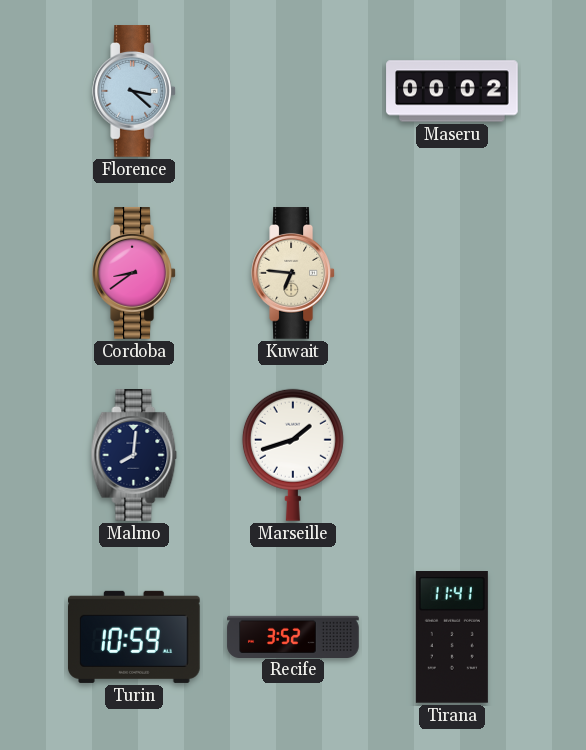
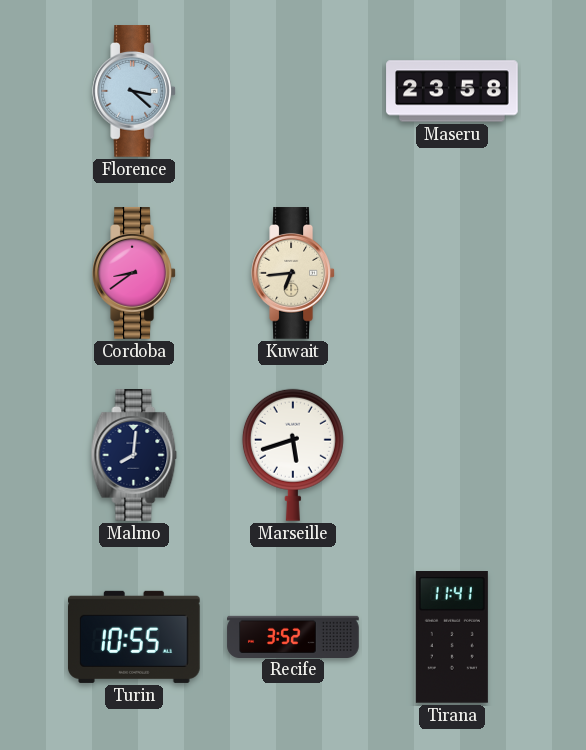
Maseru: 00:02 -> 23:58
Kuwait: 6:46 -> 6:44
Marseille: 1:42 -> 5:42
Turin: 10:59 -> 10:55
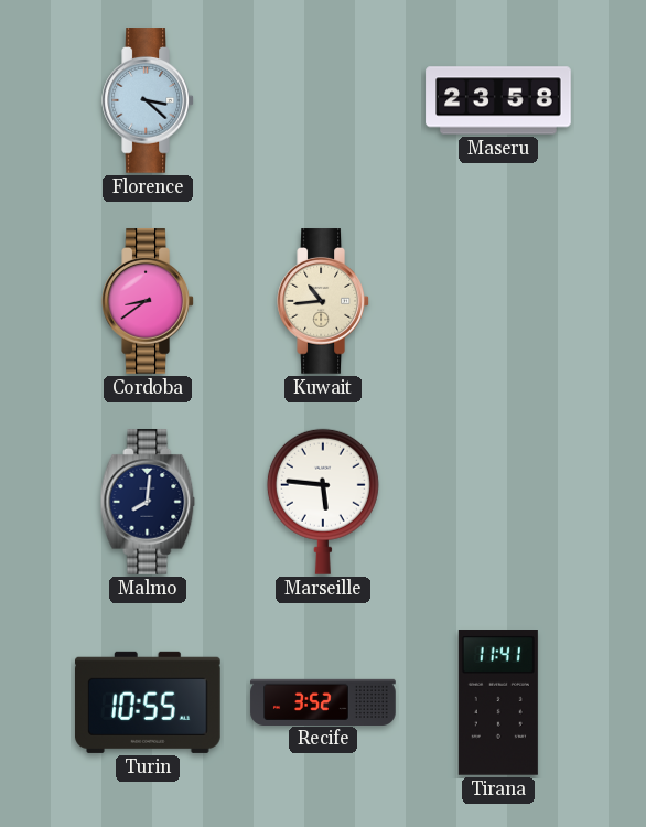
Kuwait: 6:44 -> 10:44
Marseille: 5:42 -> 5:46
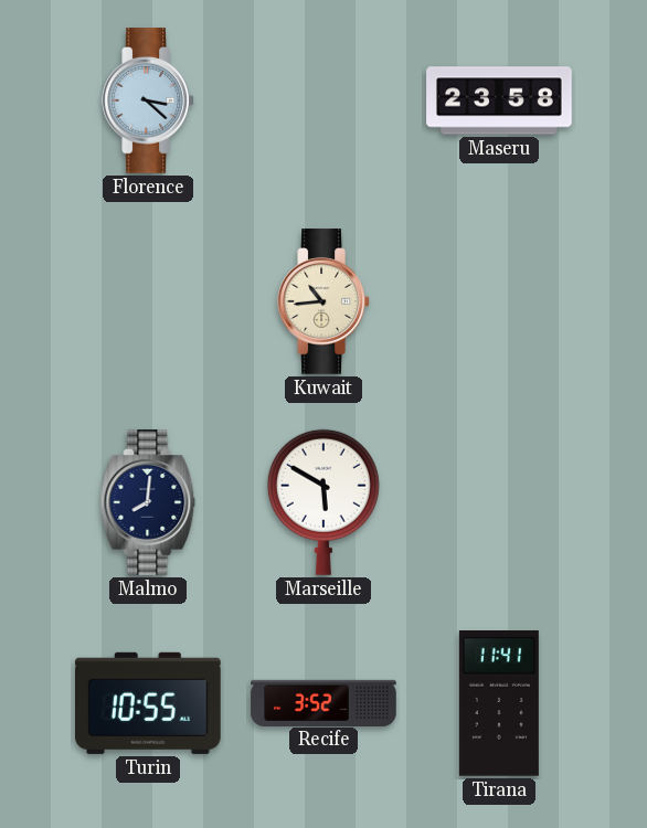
Cordoba: 8:39 -> none
Marseille: 5:46 -> 5:50
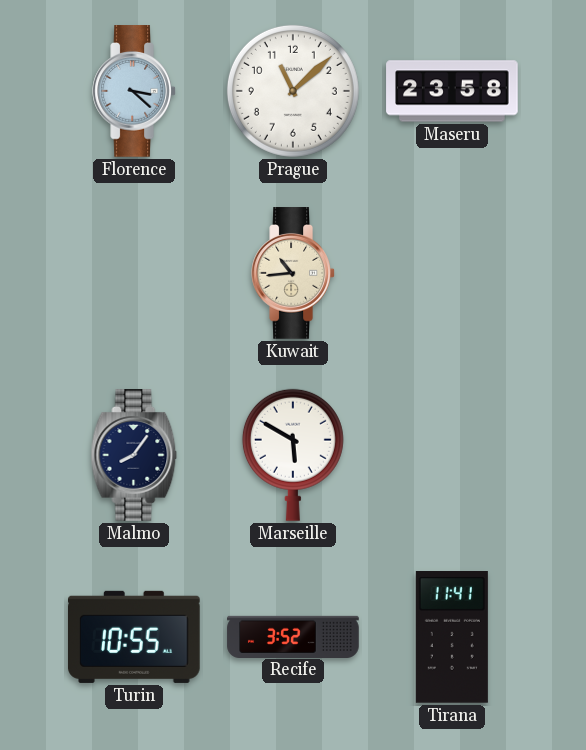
Prague: none -> 11:08
Malmo: 8:01 -> 8:06
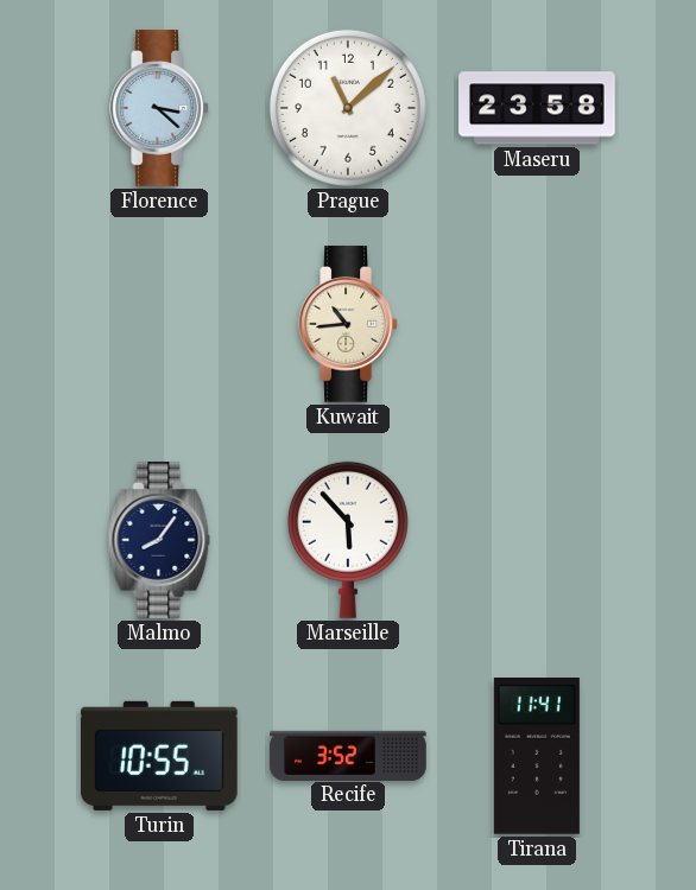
Marseille: 5:50 -> 5:53
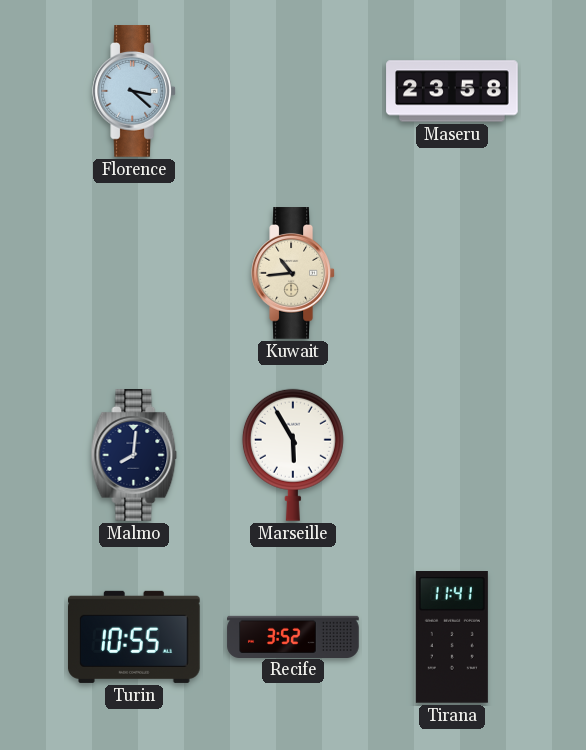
Prague: 11:08 -> none
Malmo: 8:06 -> 8:01
Marseille: 5:53 -> 5:55
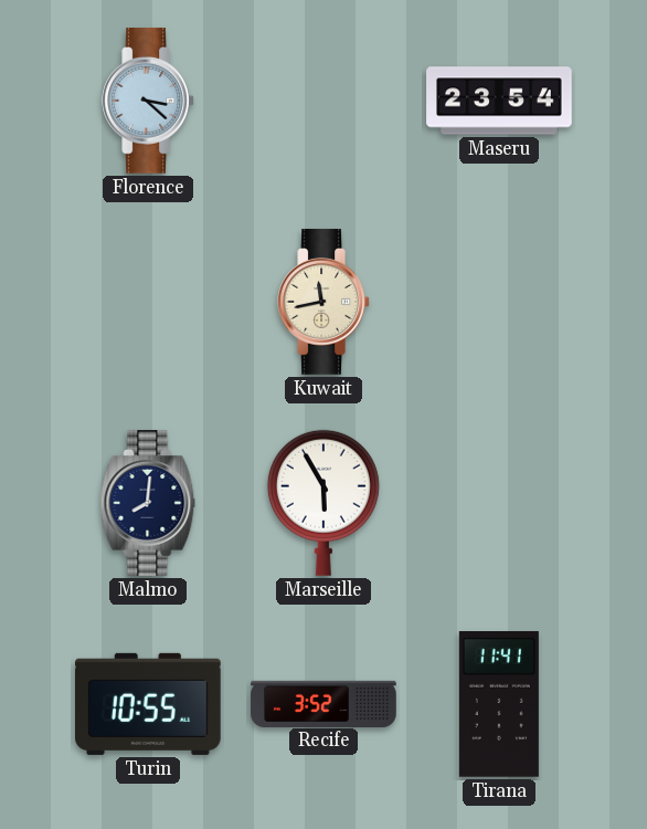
Maseru: 23:58 -> 23:54
Kuwait: 10:44 -> 11:43
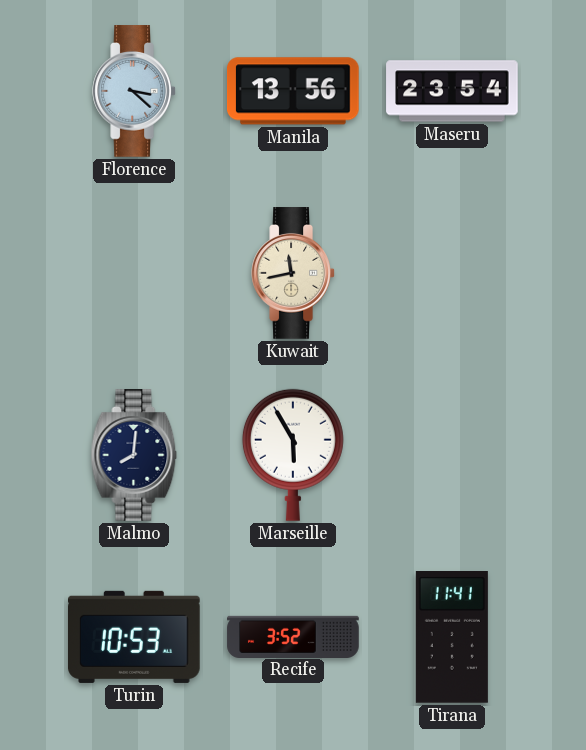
Manila: none -> 13:56
Turin: 10:55 -> 10:53
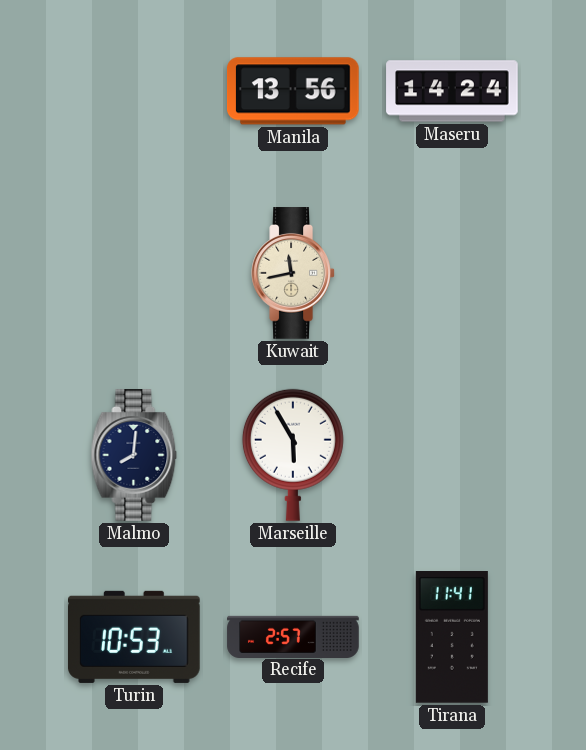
Florence: 3:22 -> none
Maseru: 23:54 -> 14:24
Recife: 3:52 -> 2:57
